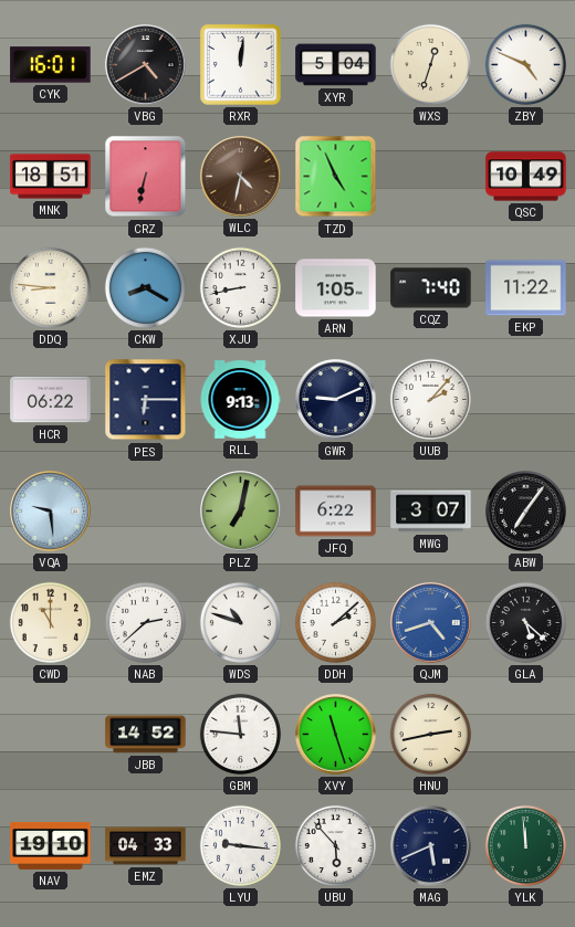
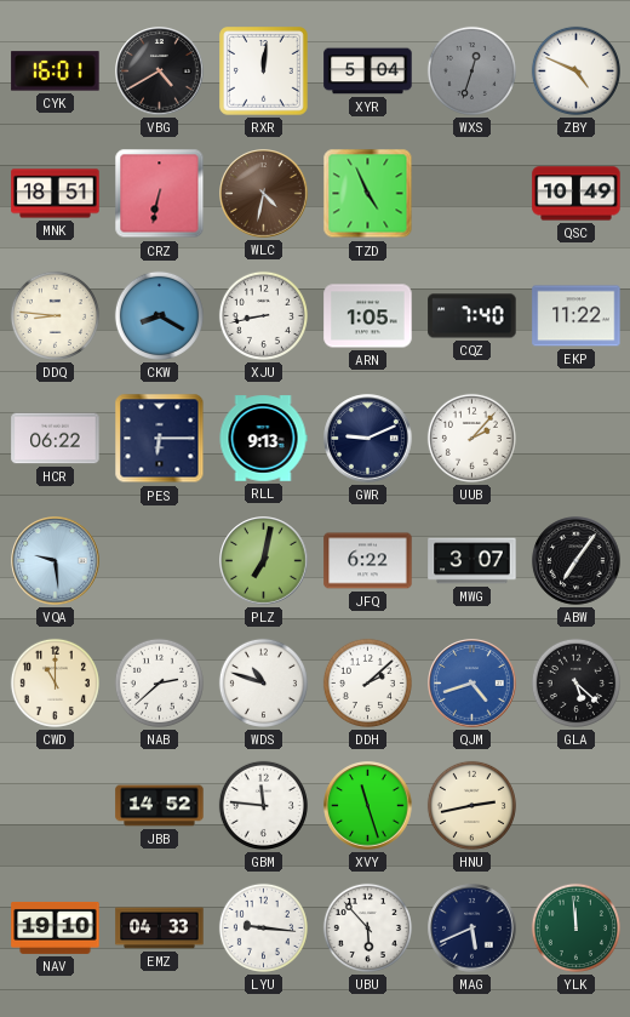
WXS dial: cream -> grey
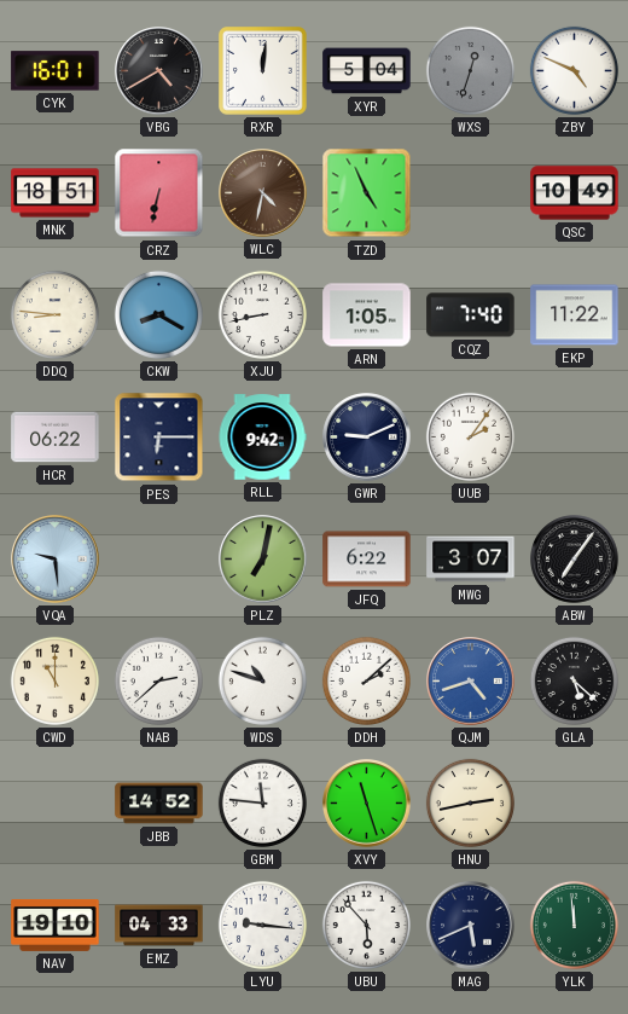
RLL: 9:13 -> 9:42
UUB: 2:07 -> 2:06
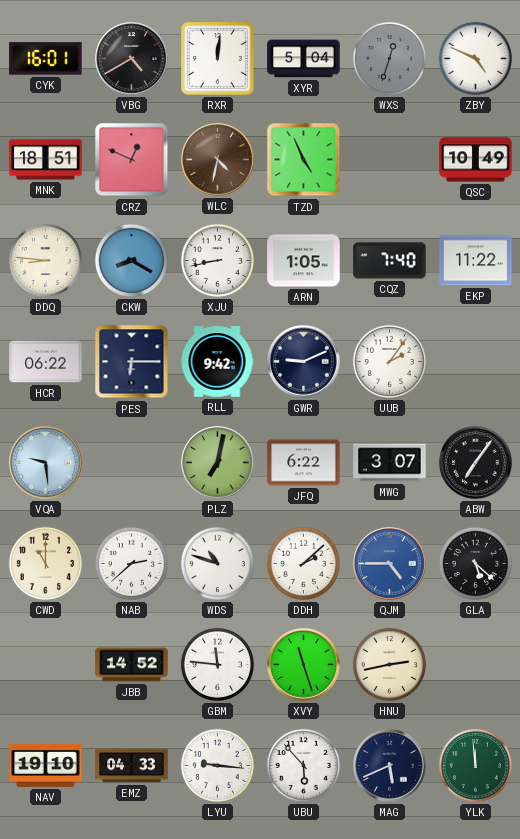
CRZ: 6:32 -> 12:49
QJM: 4:42 -> 4:45
